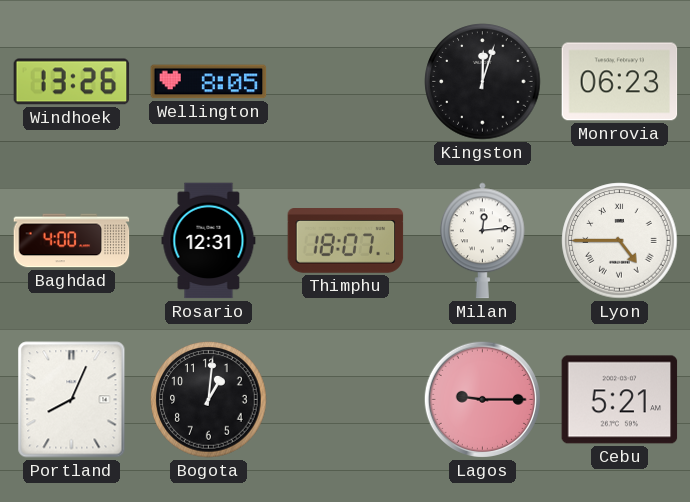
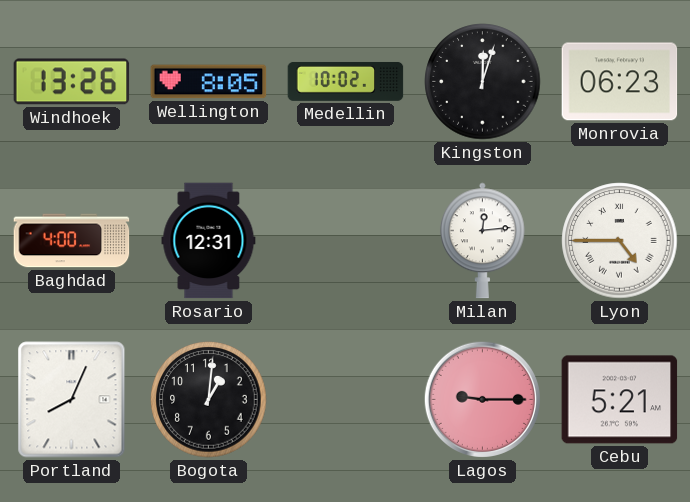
Medellin: none -> 10:02
Thimphu: 18:07 -> none
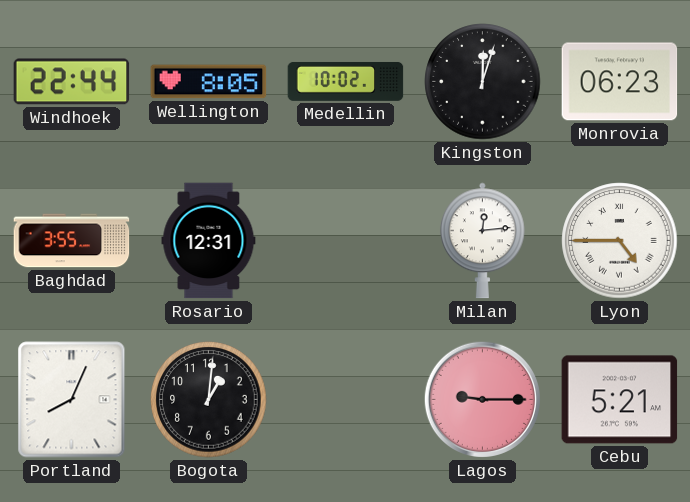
Windhoek: 13:26 -> 22:44
Baghdad: 4:00 -> 3:55
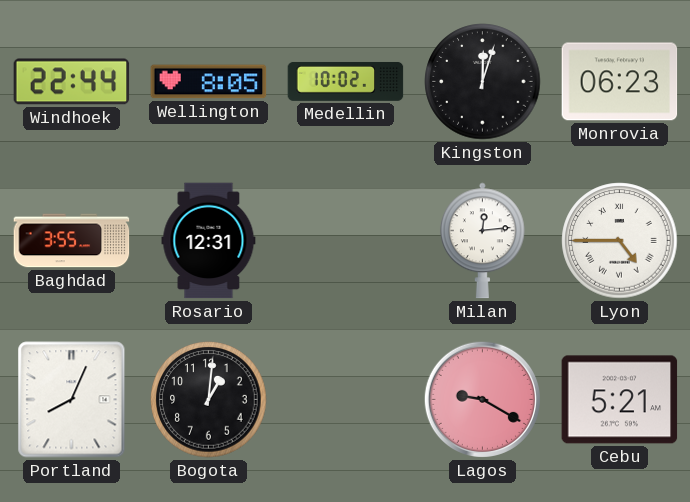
Lagos: 9:15 -> 9:20
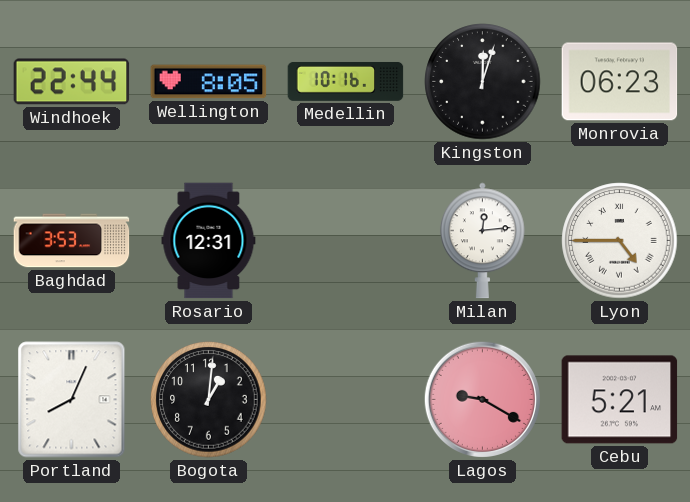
Medellin: 10:02 -> 10:16
Baghdad: 3:55 -> 3:53
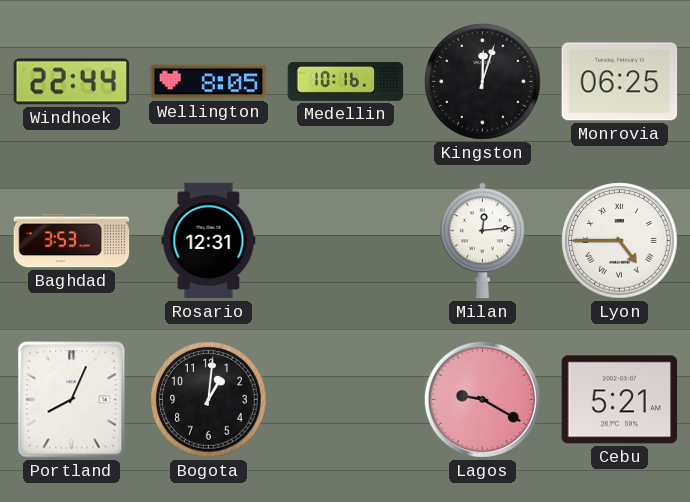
Monrovia: 06:23 -> 06:25
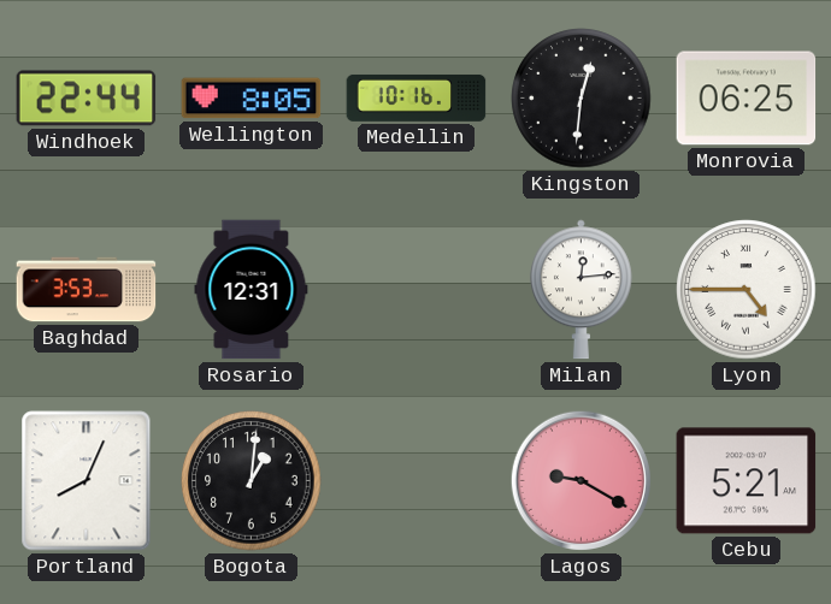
Kingston: 12:03 -> 12:31
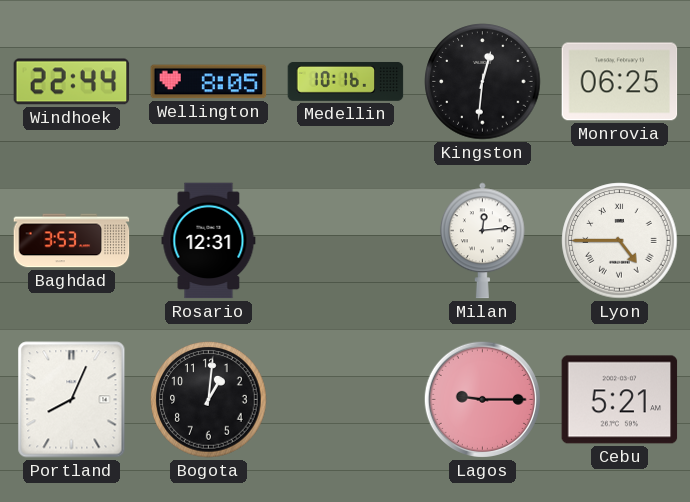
Lagos: 9:20 -> 9:15
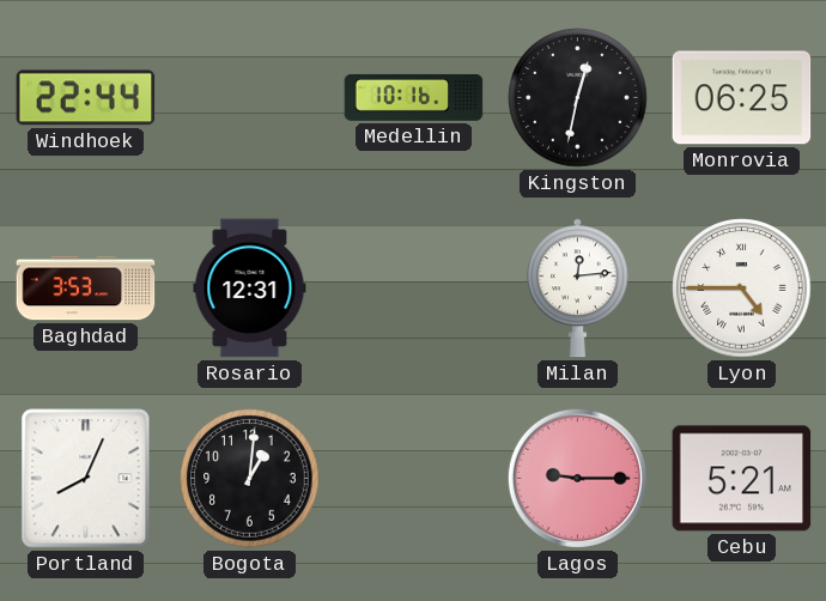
Wellington: 8:05 -> none
Kingston: 12:31 -> 12:32
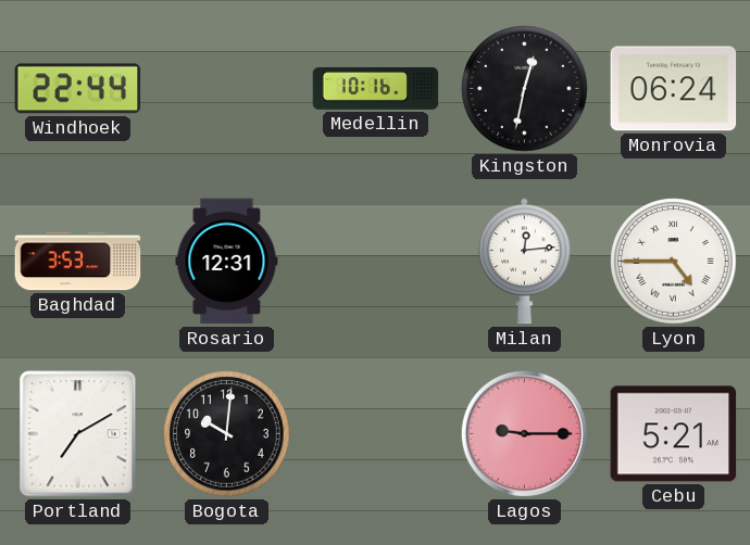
Monrovia: 06:25 -> 06:24
Portland: 8:04 -> 7:10
Bogota: 1:01 -> 10:01
